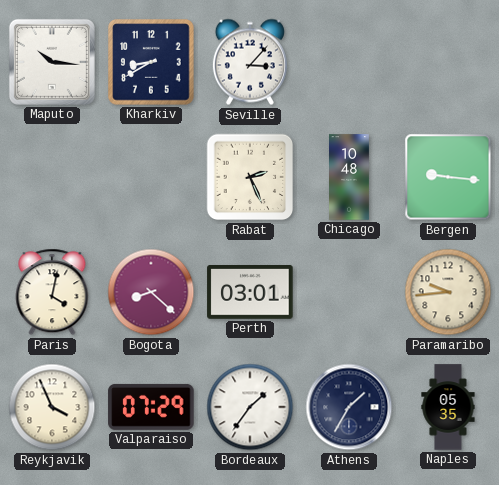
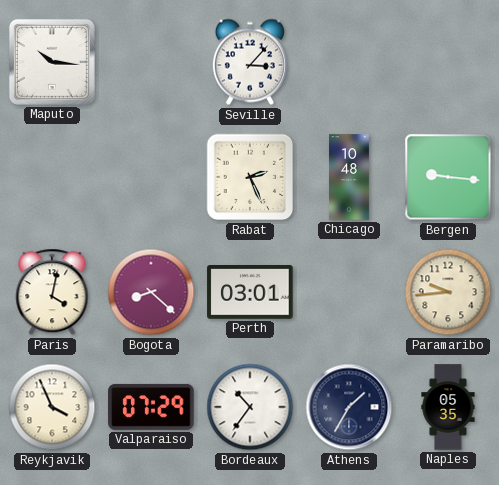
Kharkiv: 8:40 -> none
Bordeaux: 1:36 -> 10:36
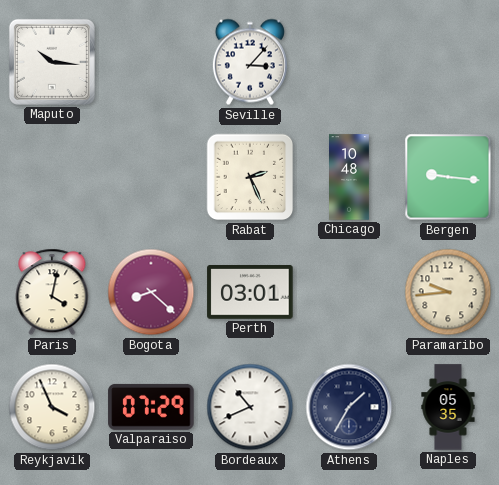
Bordeaux: 10:36 -> 10:41
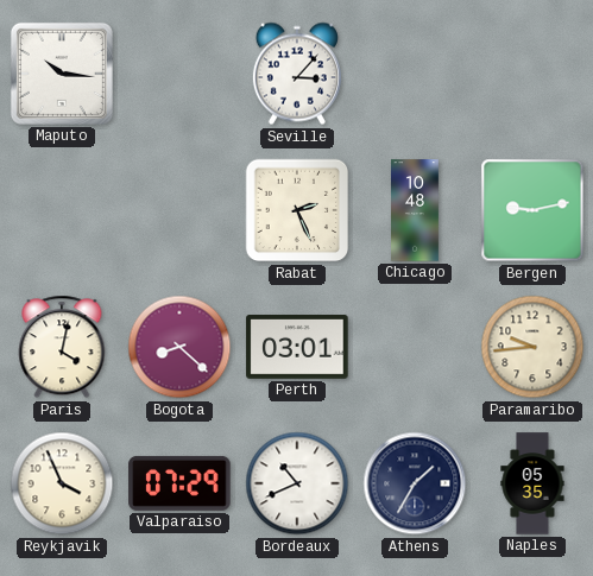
Bergen: 9:16 -> 9:13
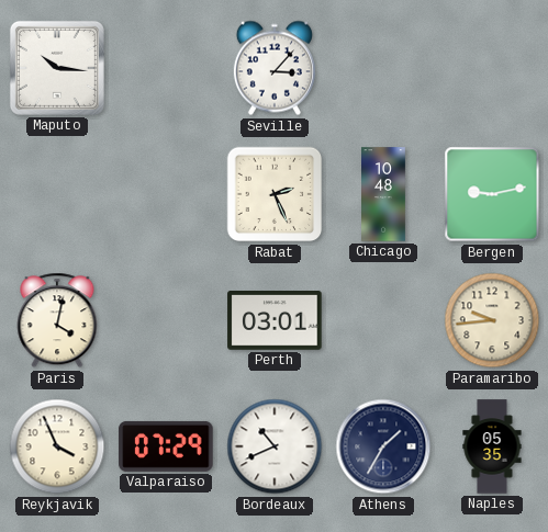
Bogota: 8:22 -> none
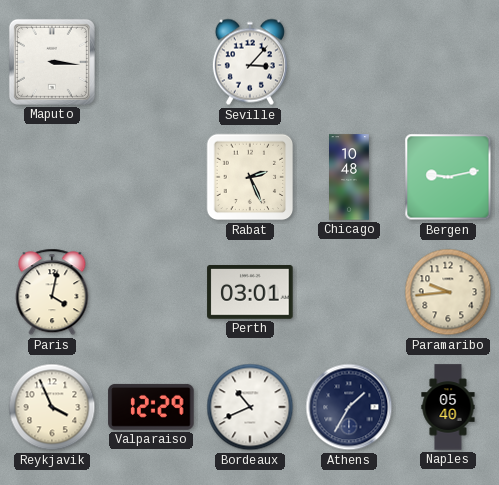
Maputo: 10:16 -> 3:16
Valparaiso: 07:29 -> 12:29
Naples: 05:35 -> 05:40
